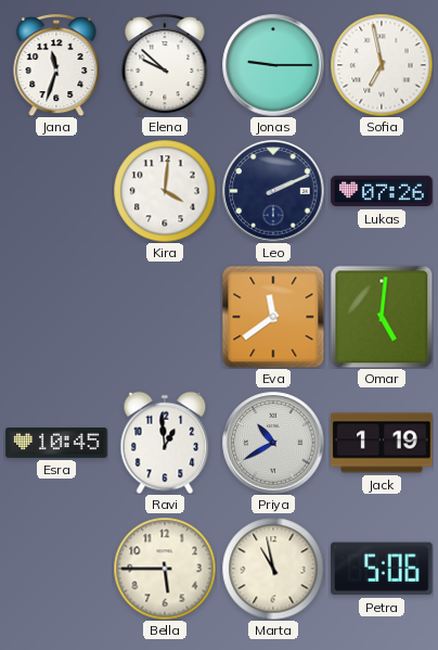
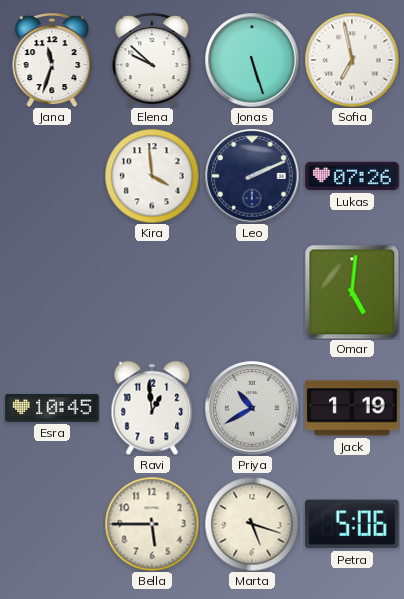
Jonas: 9:15 -> 5:27
Kira: 4:01 -> 3:59
Eva: 11:39 -> none
Marta: 10:58 -> 5:18
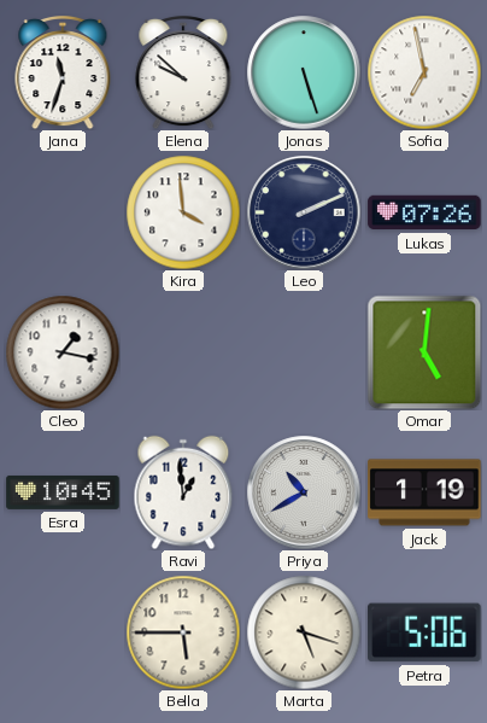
Cleo: none -> 1:17
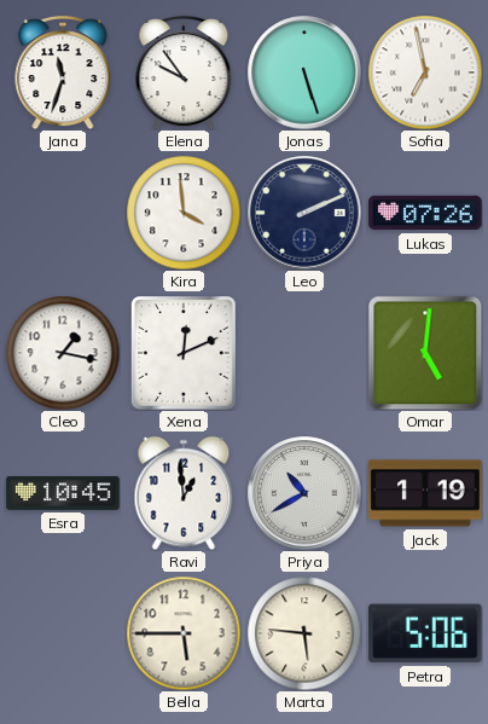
Elena: 9:52 -> 9:54
Xena: none -> 12:11
Marta: 5:18 -> 5:46
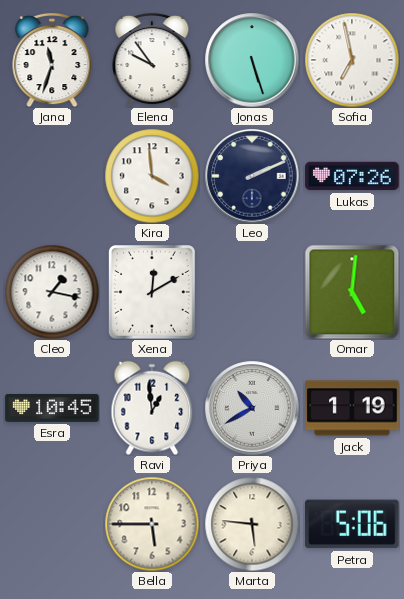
Xena: 12:11 -> 12:10
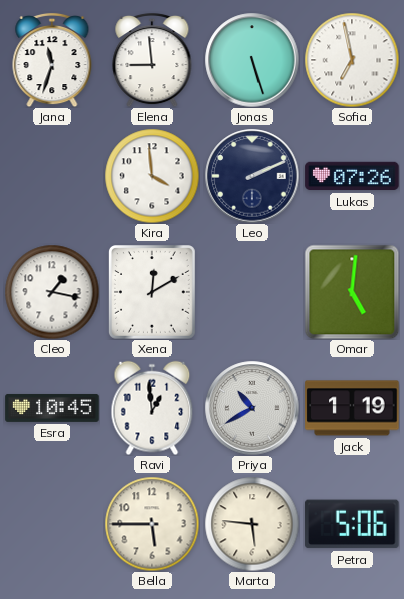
Elena: 9:54 -> 8:59
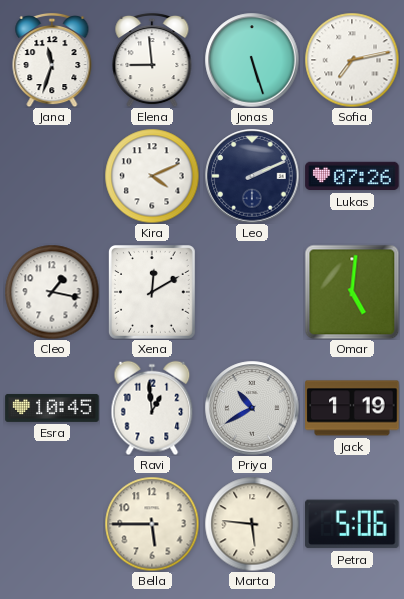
Sofia: 6:58 -> 7:13
Kira: 3:59 -> 4:11
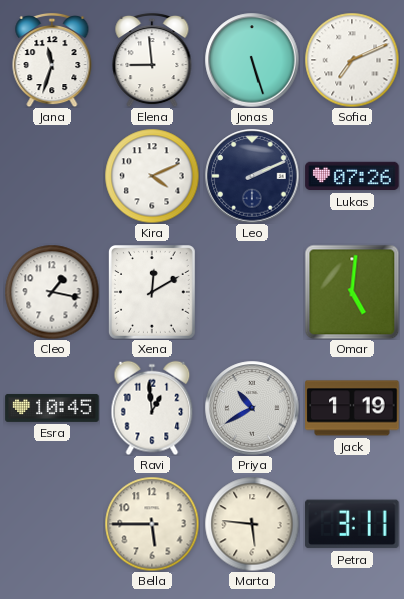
Sofia: 7:13 -> 7:11
Petra: 5:06 -> 3:11
